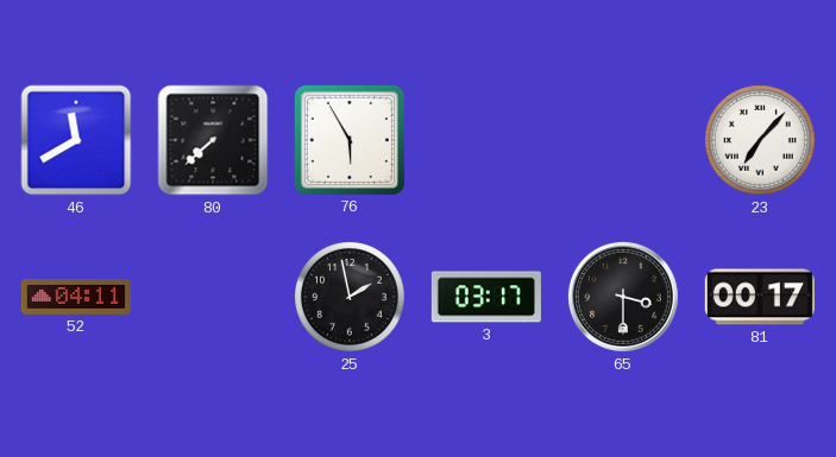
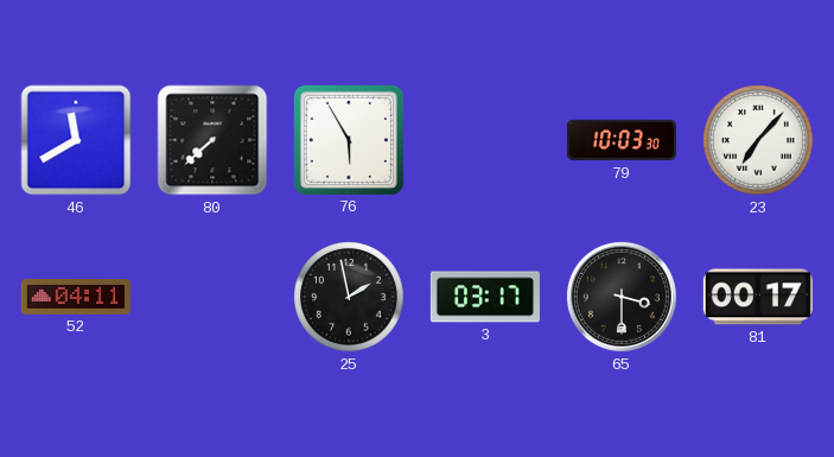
79: none -> 10:03
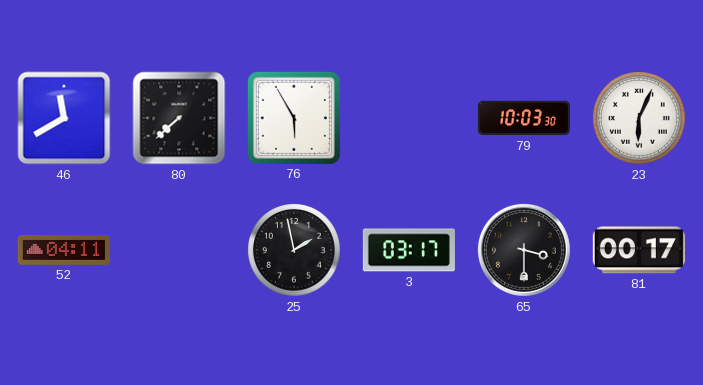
23: 7:07 -> 6:04
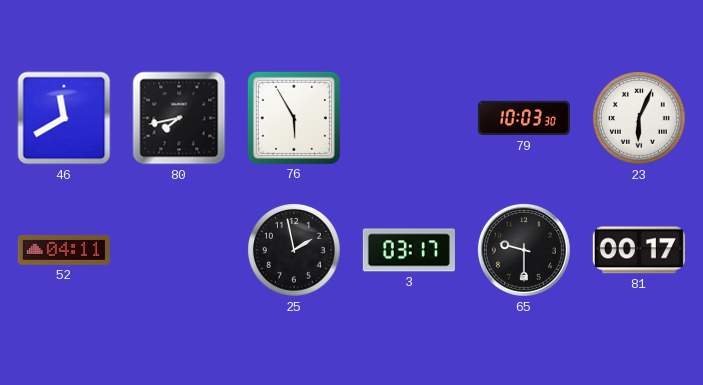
80: 7:38 -> 7:43
65: 3:30 -> 9:30
